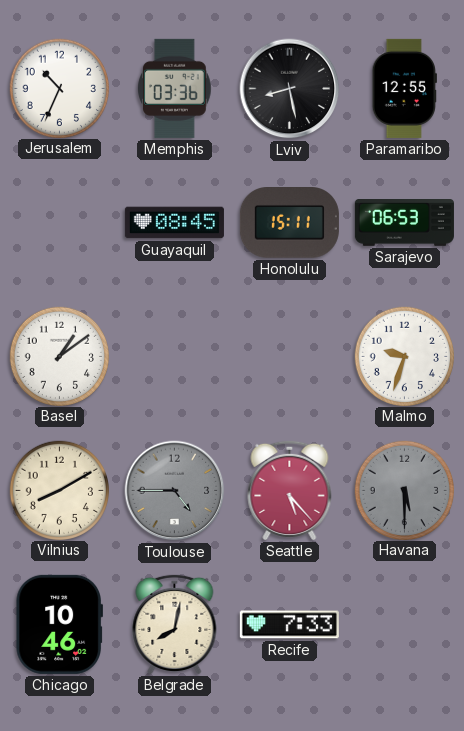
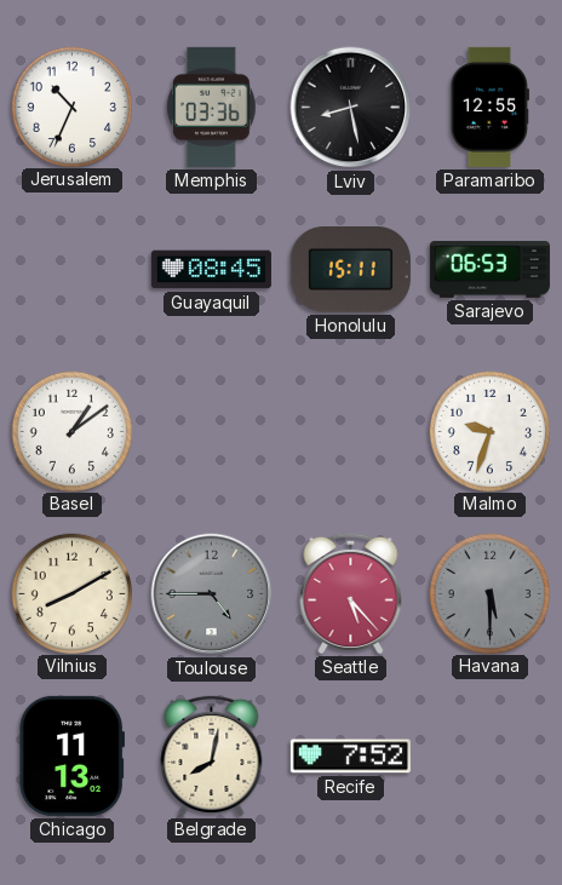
Chicago: 10:46 -> 11:13
Recife: 7:33 -> 7:52
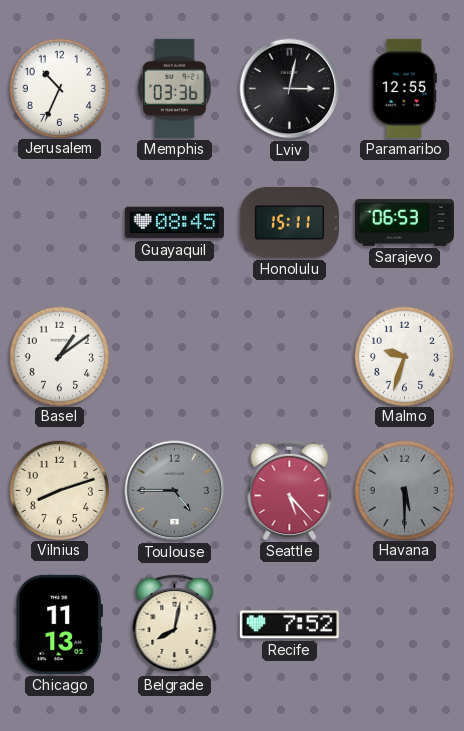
Lviv: 8:28 -> 3:02
Vilnius: 8:10 -> 8:12
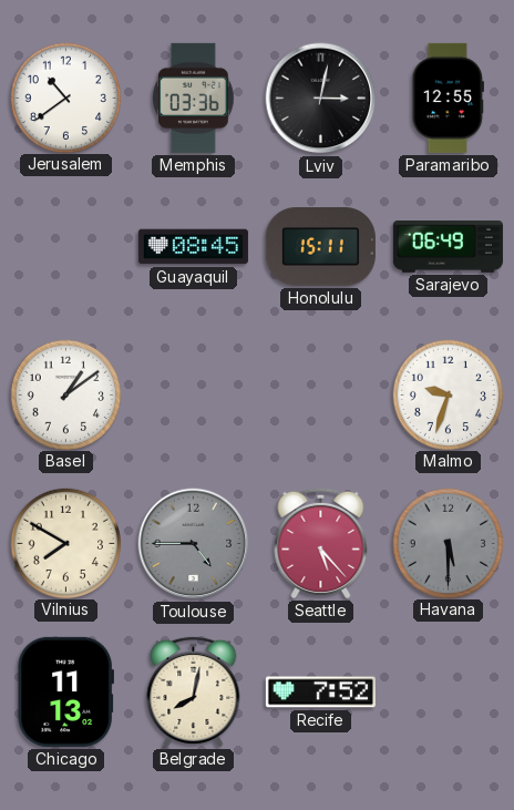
Jerusalem: 10:34 -> 10:39
Sarajevo: 06:53 -> 06:49
Vilnius: 8:12 -> 7:50
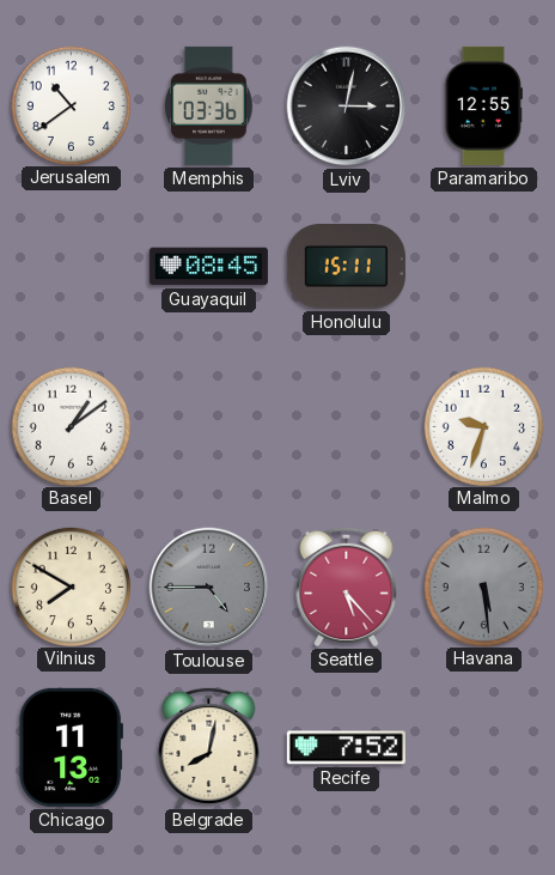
Sarajevo: 06:49 -> none
Havana: 5:30 -> 5:29
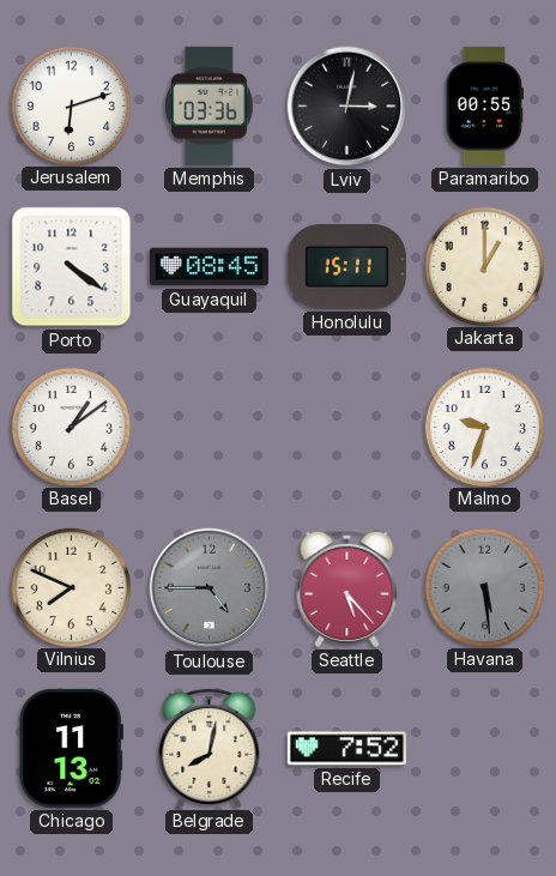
Jerusalem: 10:39 -> 6:12
Paramaribo: 12:55 -> 00:55
Porto: none -> 4:21
Jakarta: none -> 1:00
Vilnius: 7:50 -> 7:49
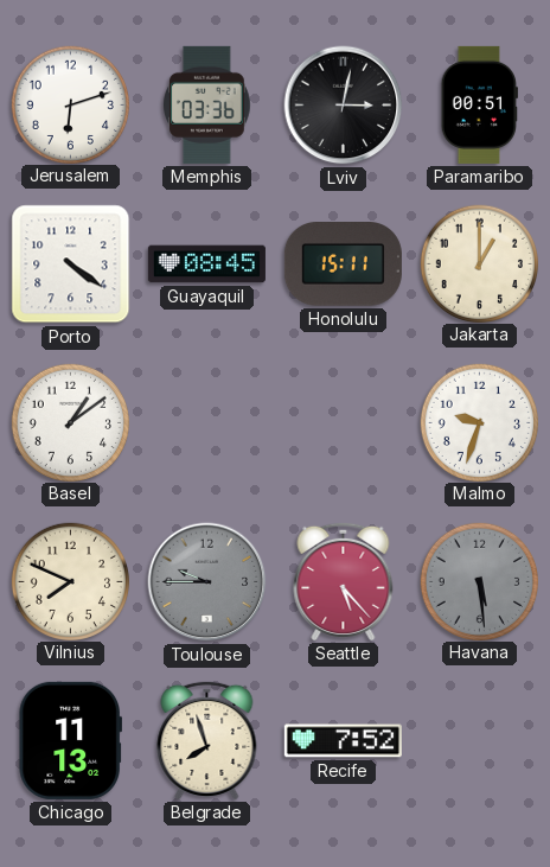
Paramaribo: 00:55 -> 00:51
Toulouse: 4:45 -> 9:45
Belgrade: 8:02 -> 7:57
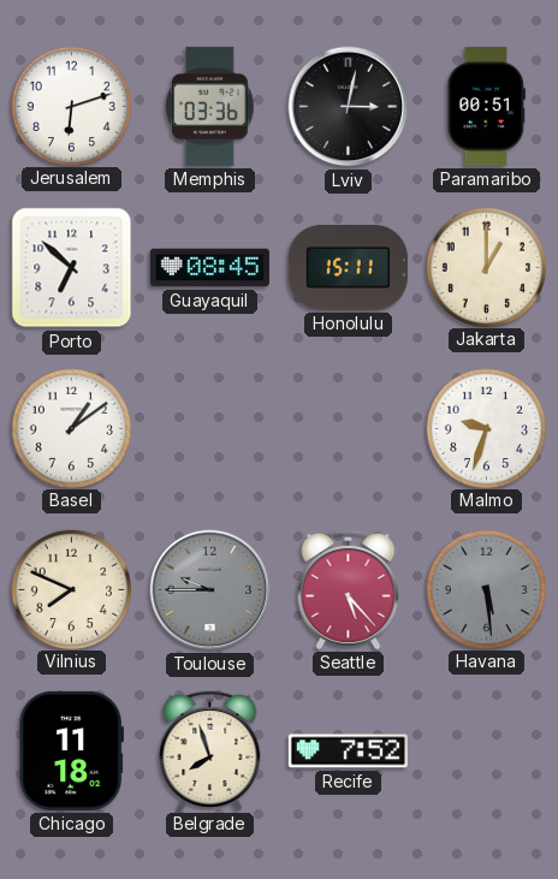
Porto: 4:21 -> 6:52
Chicago: 11:13 -> 11:18
